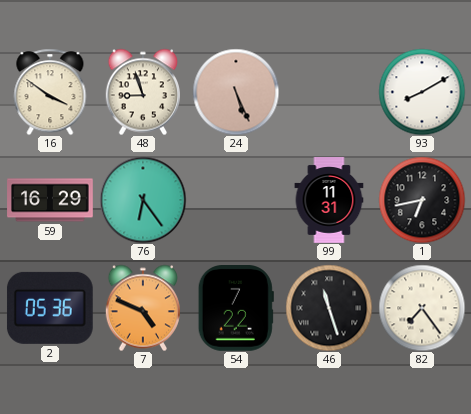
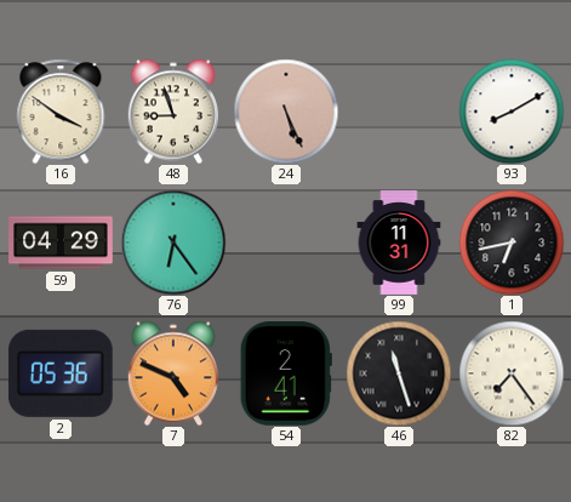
59: 16:29 -> 04:29
54: 7:22 -> 2:41
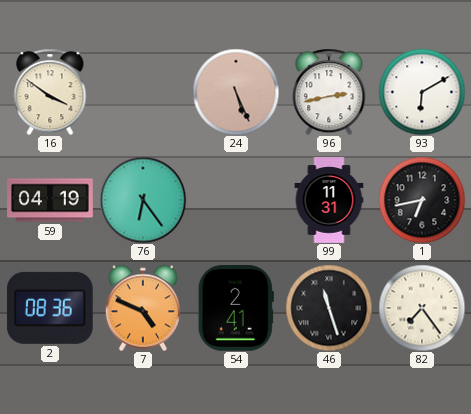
48: 8:57 -> none
96: none -> 2:43
93: 8:10 -> 6:10
59: 04:29 -> 04:19
2: 05:36 -> 08:36
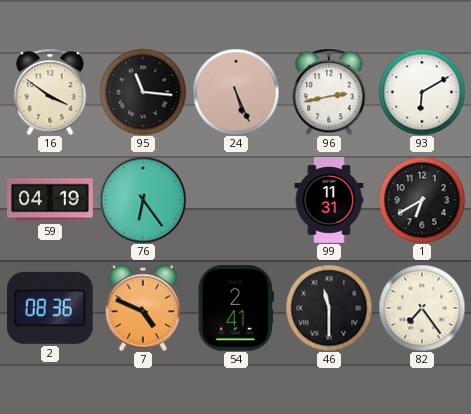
95: none -> 11:16
1: 6:43 -> 6:40
46: 11:27 -> 11:30
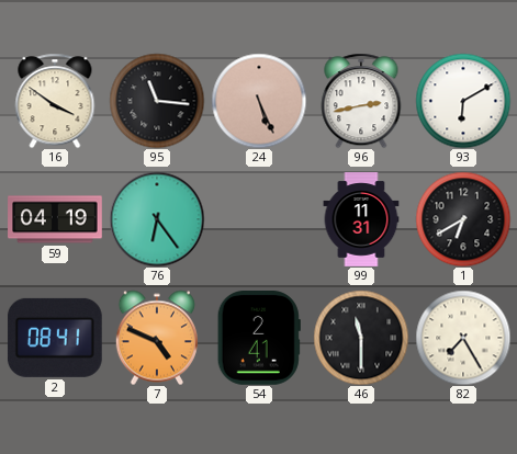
2: 08:36 -> 08:41
82: 7:24 -> 7:25
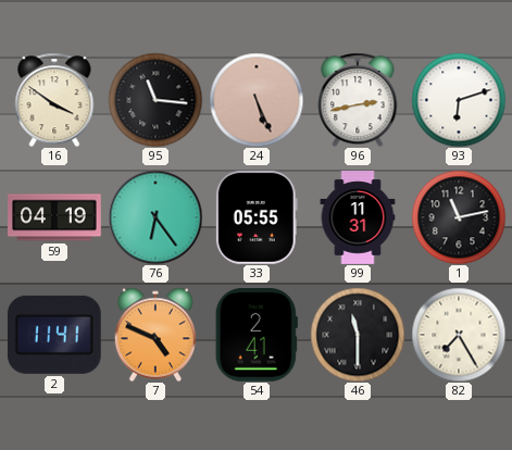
93: 6:10 -> 6:12
33: none -> 05:55
1: 6:40 -> 11:13
2: 08:41 -> 11:41
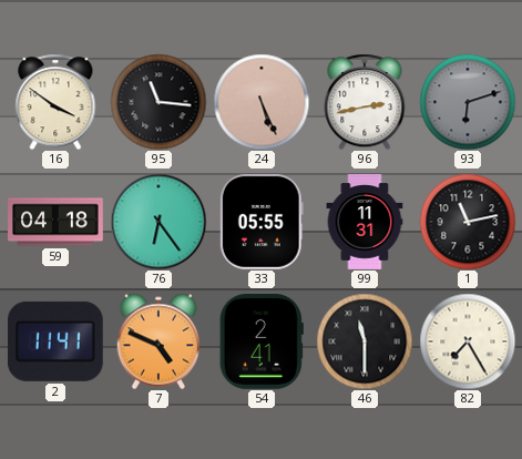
93 dial: white -> grey
59: 04:19 -> 04:18
